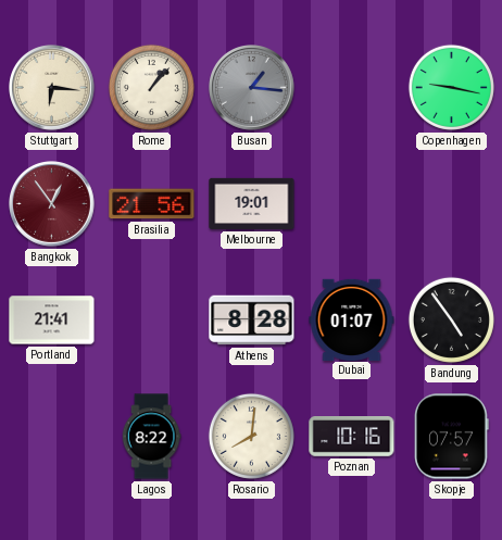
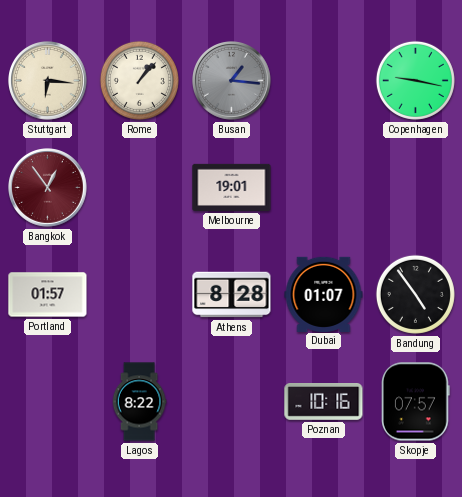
Brasilia: 21:56 -> none
Portland: 21:41 -> 01:57
Rosario: 8:01 -> none
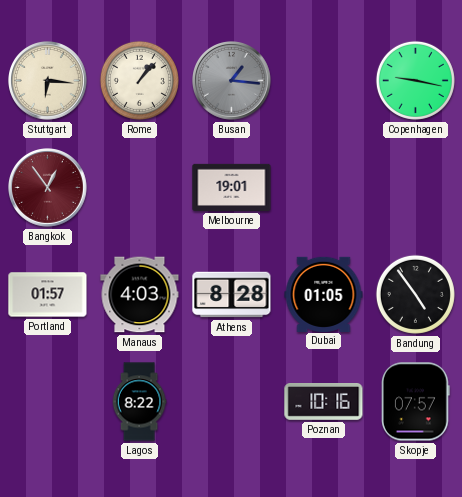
Manaus: none -> 4:03
Dubai: 01:07 -> 01:05
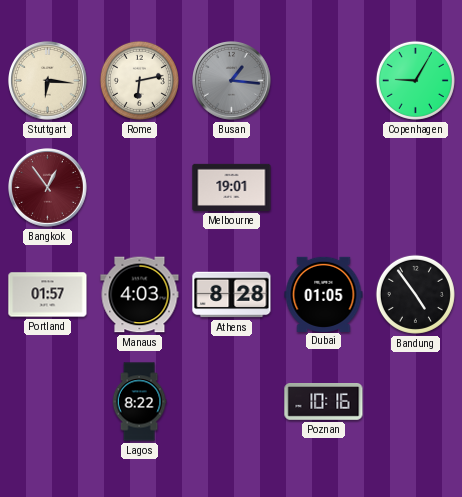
Rome: 1:07 -> 6:13
Copenhagen: 9:17 -> 9:05
Skopje: 07:57 -> none
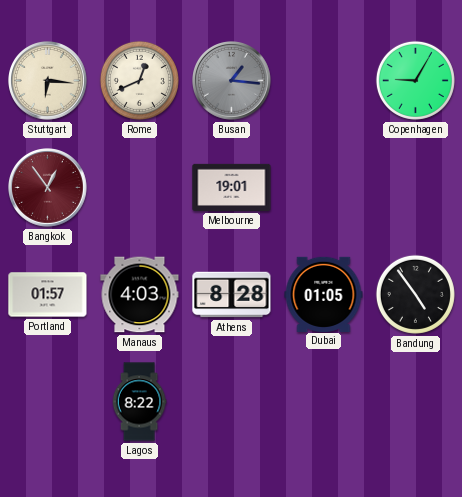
Rome: 6:13 -> 12:41
Poznan: 10:16 -> none
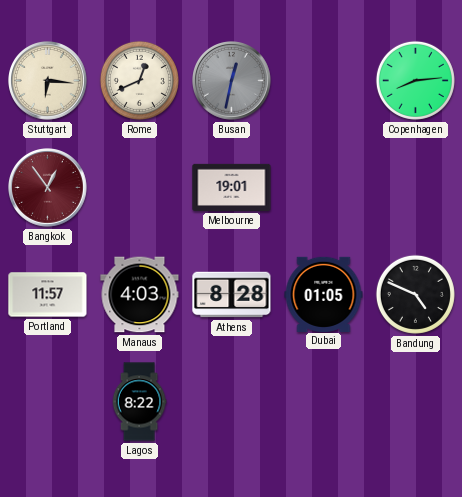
Busan: 1:16 -> 12:32
Copenhagen: 9:05 -> 8:14
Portland: 01:57 -> 11:57
Bandung: 4:54 -> 4:49
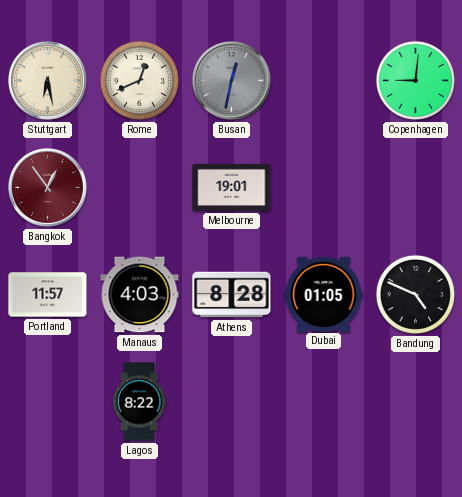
Stuttgart: 6:16 -> 6:28
Copenhagen: 8:14 -> 9:01
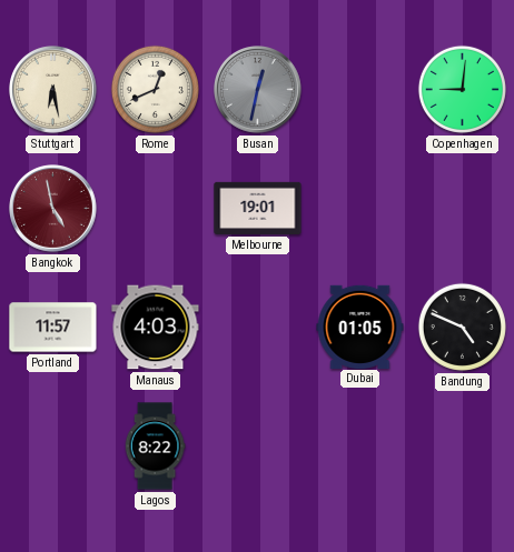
Bangkok: 12:54 -> 4:58
Athens: 8:28 -> none
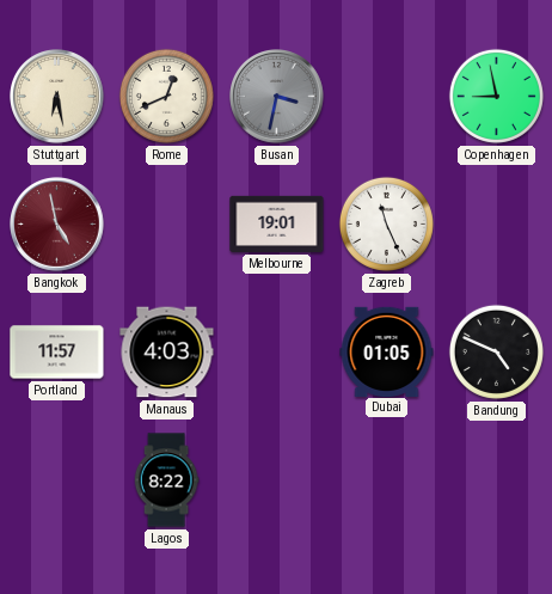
Busan: 12:32 -> 3:32
Copenhagen: 9:01 -> 8:58
Zagreb: none -> 11:26
